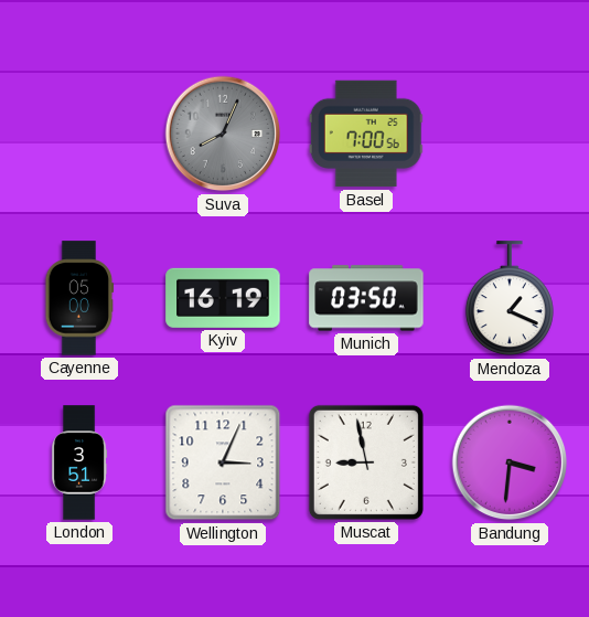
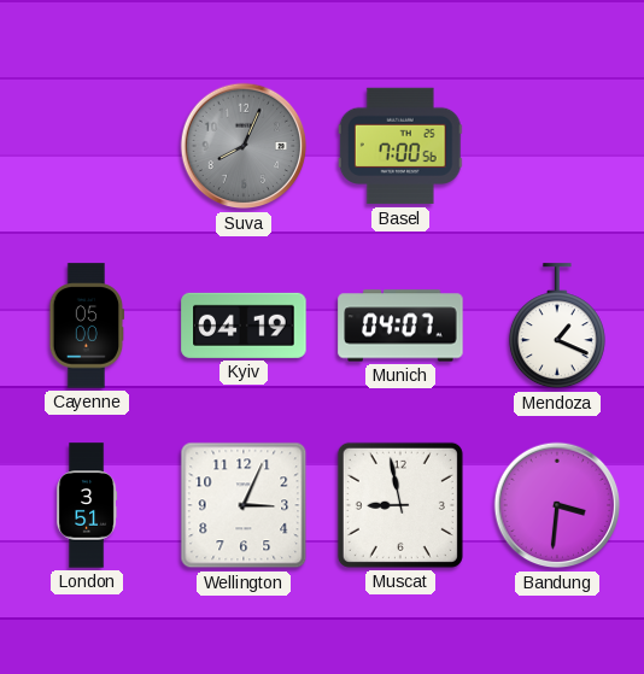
Kyiv: 16:19 -> 04:19
Munich: 03:50 -> 04:07
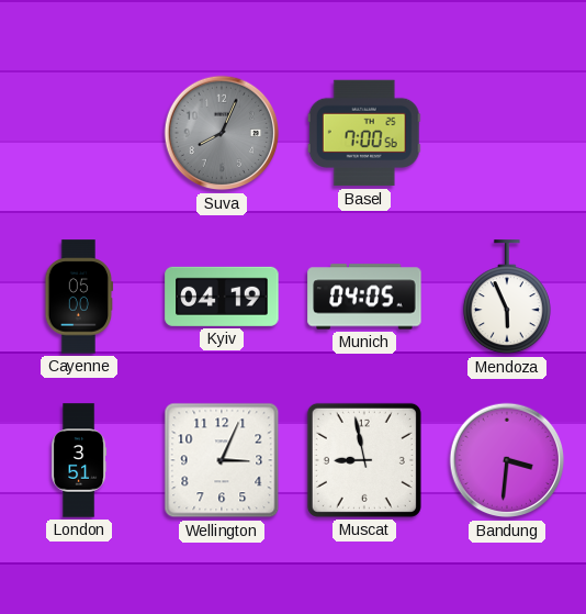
Munich: 04:07 -> 04:05
Mendoza: 1:19 -> 5:56
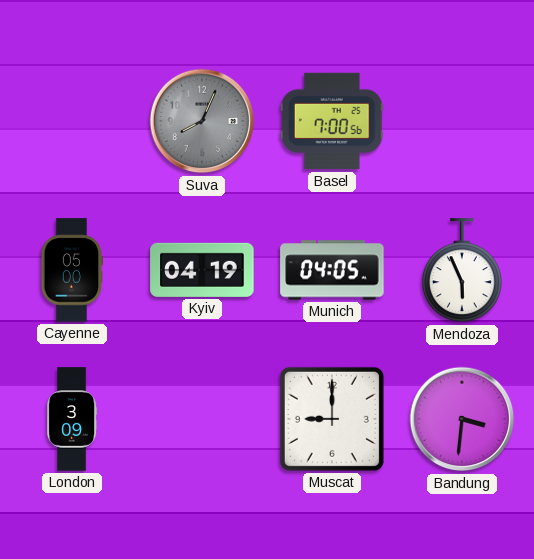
London: 3:51 -> 3:09
Wellington: 3:04 -> none
Muscat: 8:58 -> 9:00
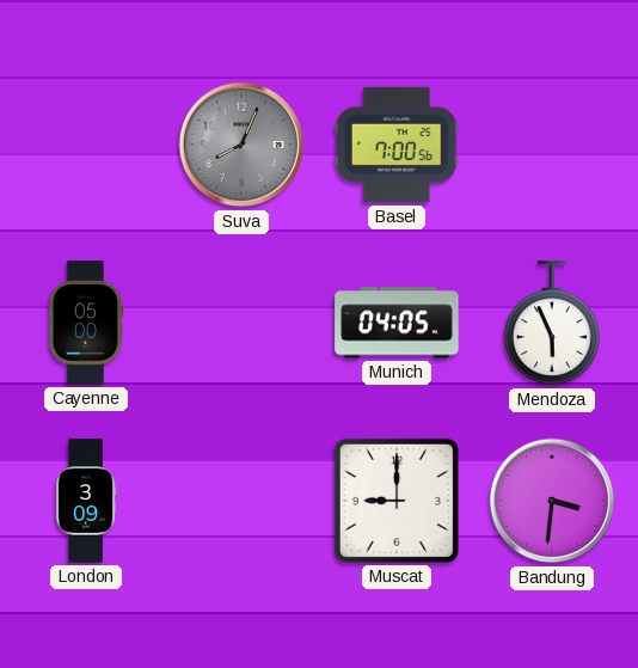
Kyiv: 04:19 -> none
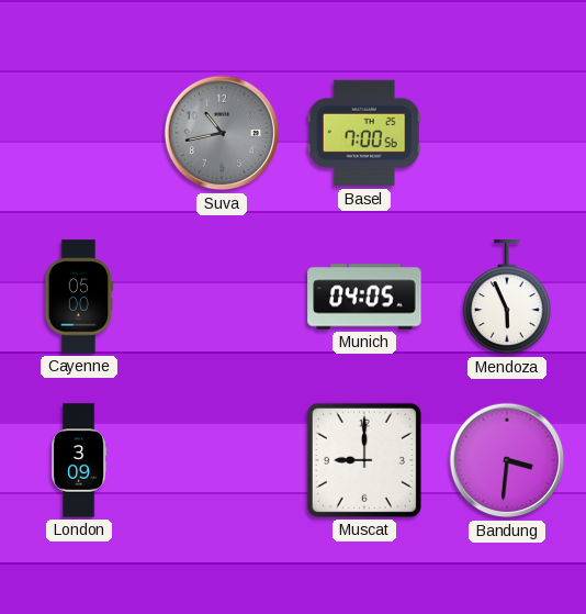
Suva: 8:04 -> 10:43
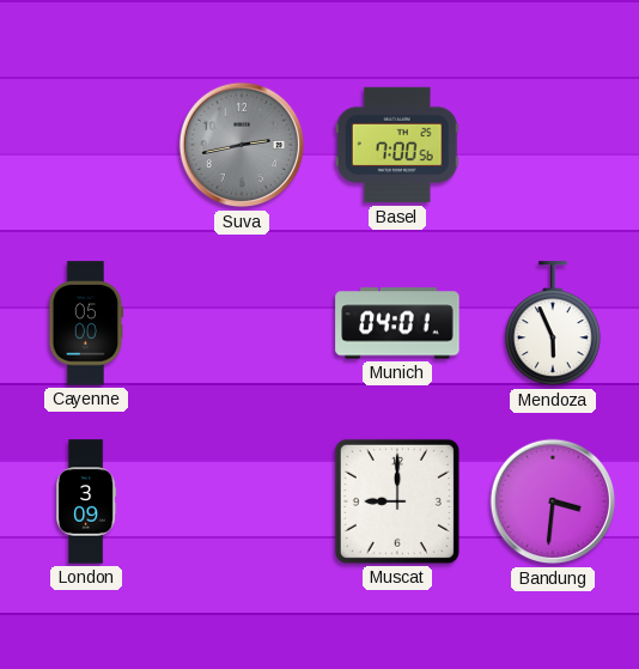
Suva: 10:43 -> 2:43
Munich: 04:05 -> 04:01
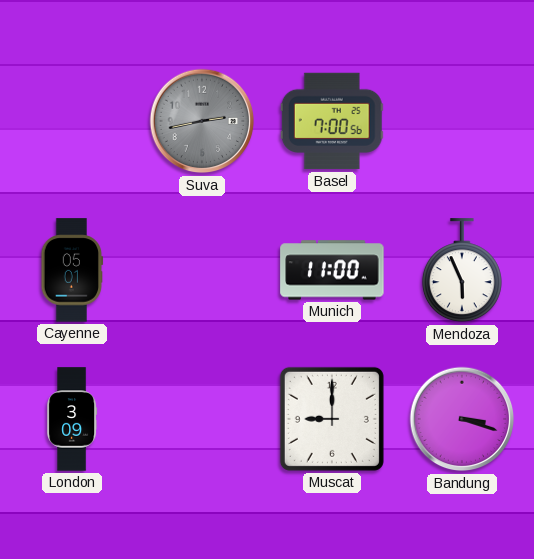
Cayenne: 05:00 -> 05:01
Munich: 04:01 -> 11:00
Bandung: 3:31 -> 3:18
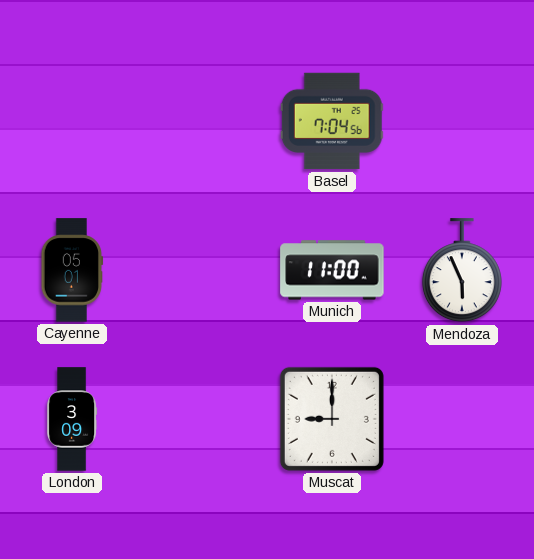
Suva: 2:43 -> none
Basel: 7:00 -> 7:04
Bandung: 3:18 -> none
